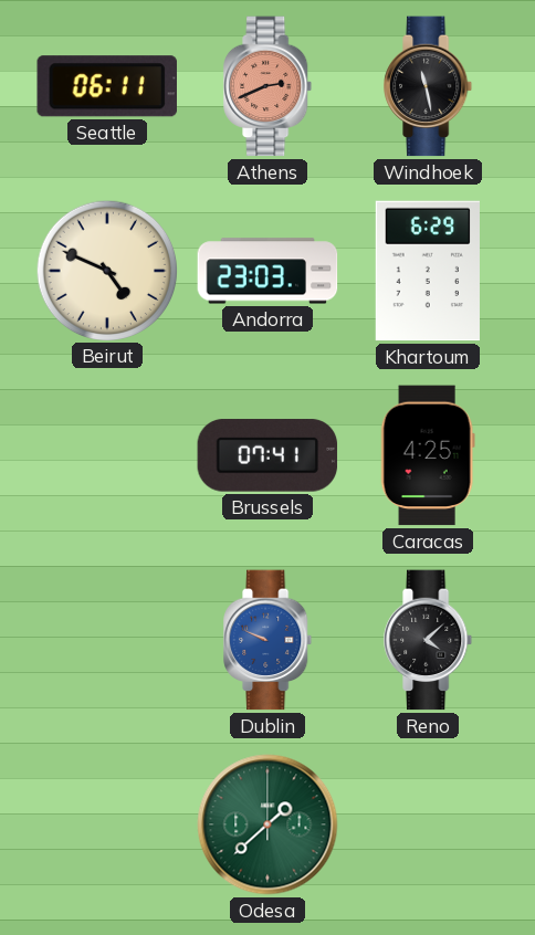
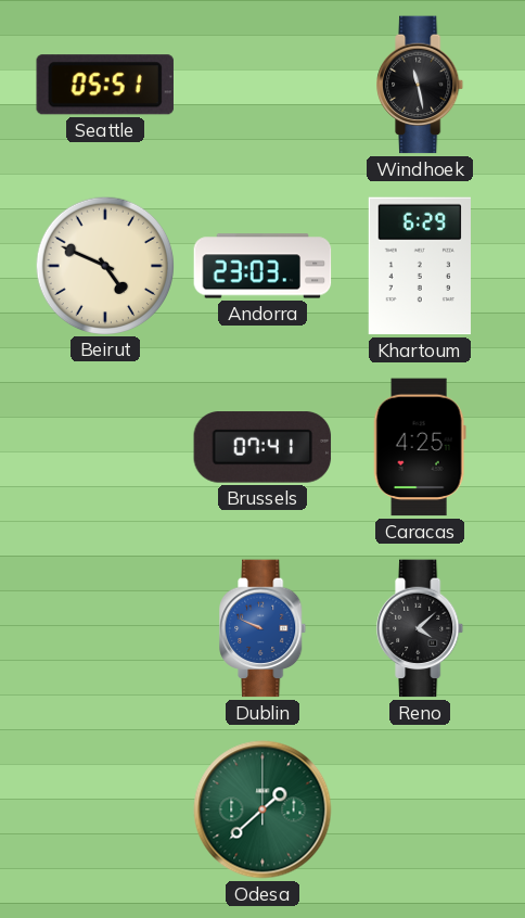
Seattle: 06:11 -> 05:51
Athens: 2:41 -> none
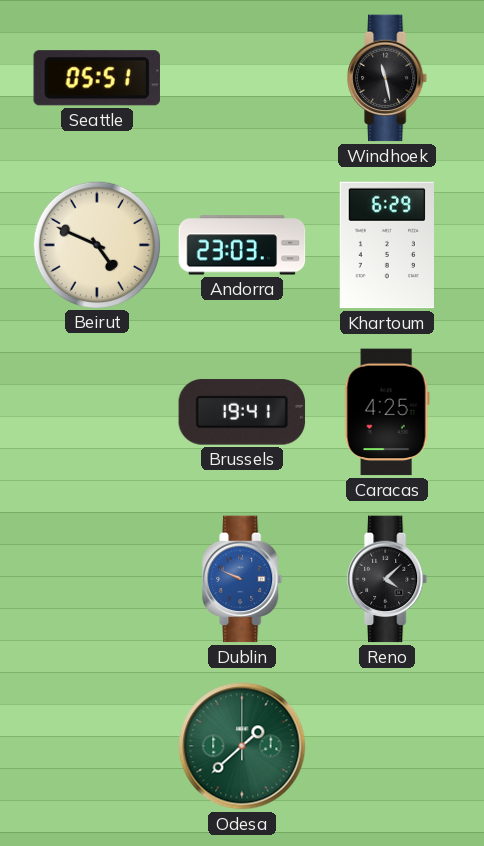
Brussels: 07:41 -> 19:41
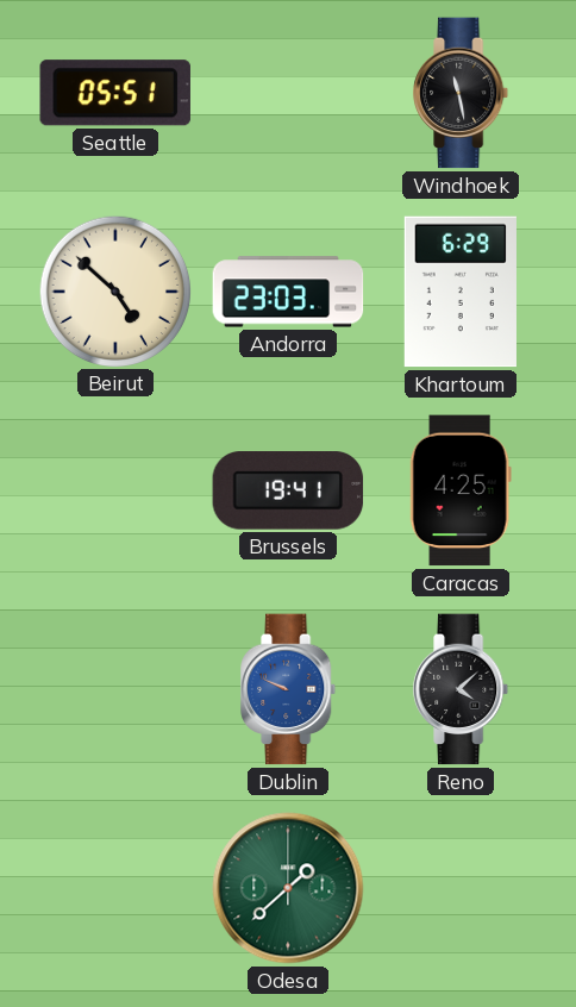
Beirut: 4:49 -> 4:52
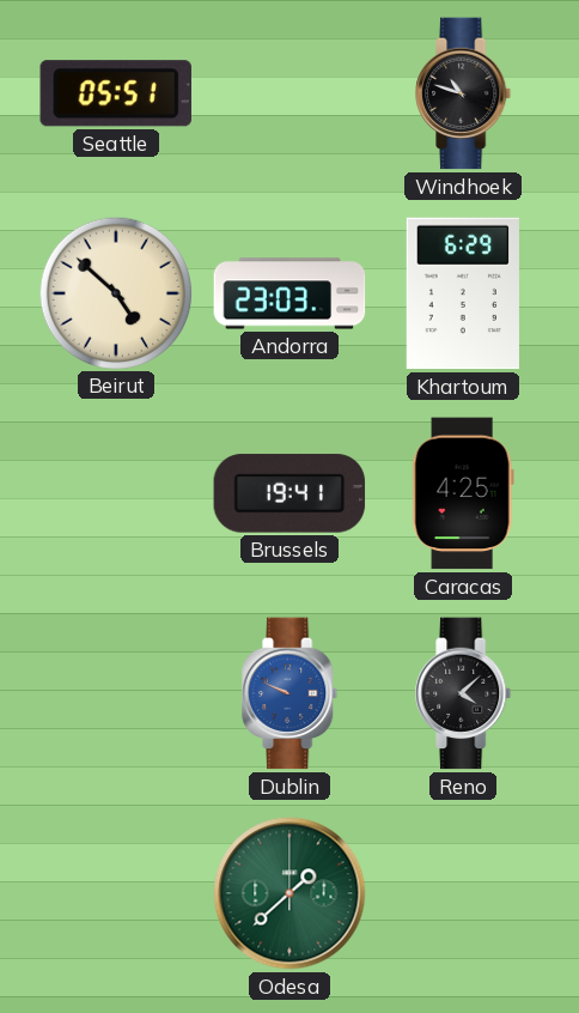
Windhoek: 11:28 -> 10:48
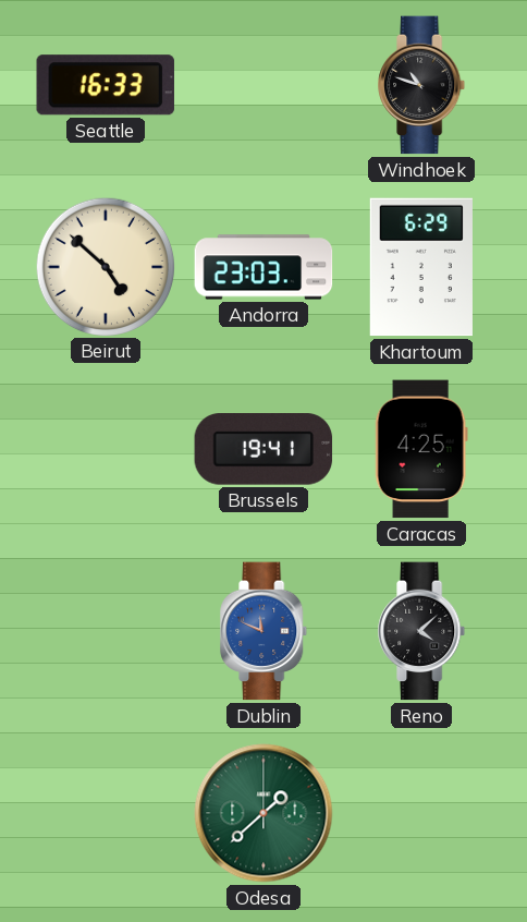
Seattle: 05:51 -> 16:33
Dublin: 9:49 -> 11:49
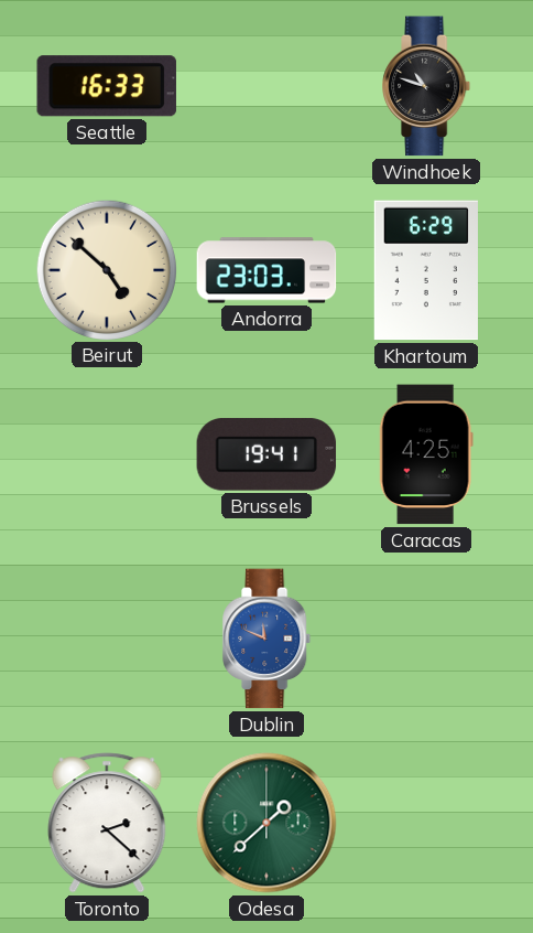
Reno: 4:08 -> none
Toronto: none -> 2:22
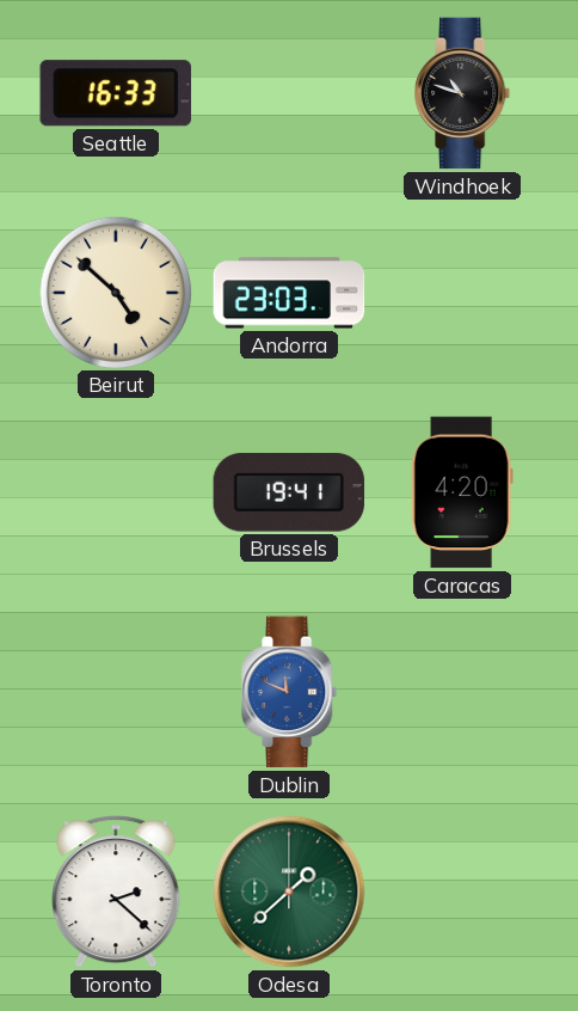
Khartoum: 6:29 -> none
Caracas: 4:25 -> 4:20
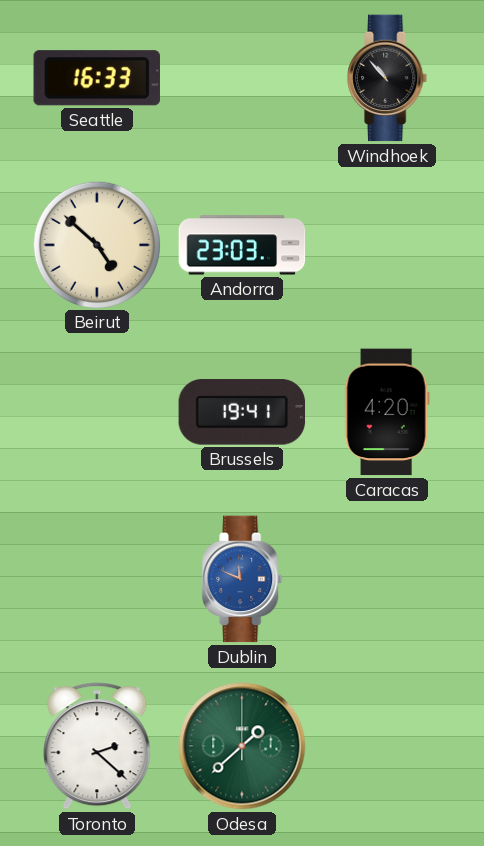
Windhoek: 10:48 -> 10:53
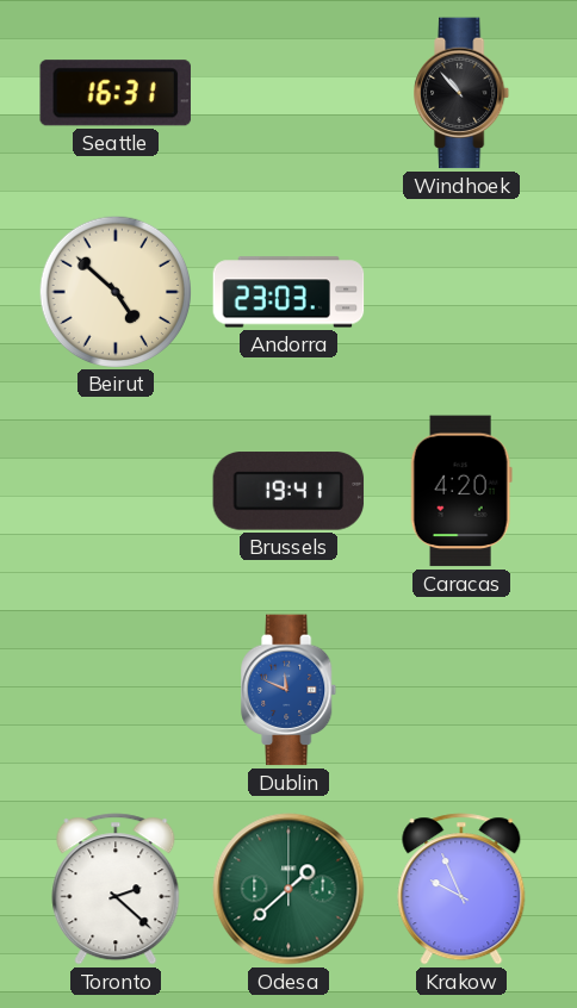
Seattle: 16:33 -> 16:31
Krakow: none -> 9:56
